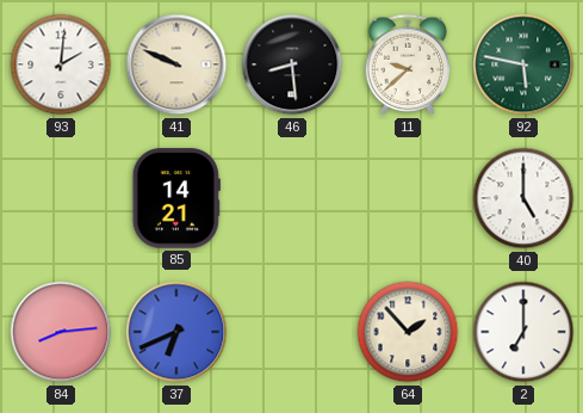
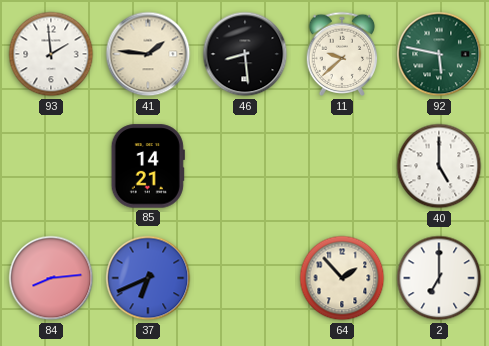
93: 2:01 -> 1:59
41: 9:49 -> 1:46
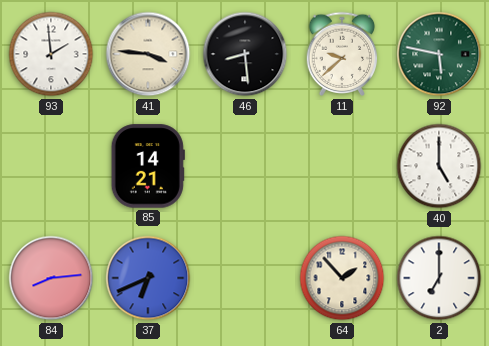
41: 1:46 -> 3:46
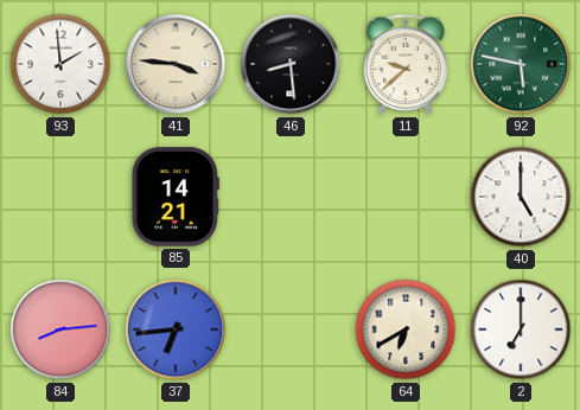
37: 6:41 -> 6:44
64: 1:53 -> 6:40
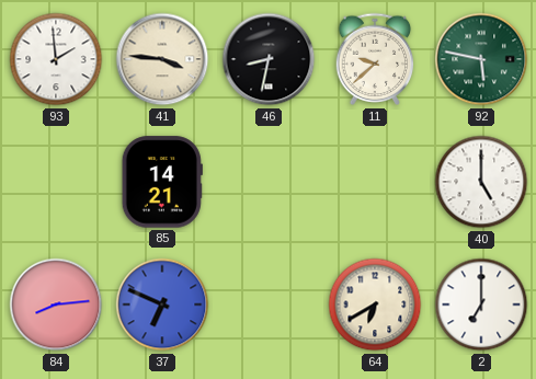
46: 8:29 -> 8:32
37: 6:44 -> 6:49
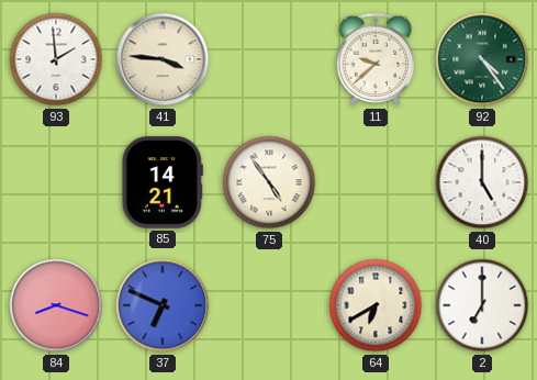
46: 8:32 -> none
92: 5:47 -> 4:24
75: none -> 4:54
84: 8:14 -> 8:18
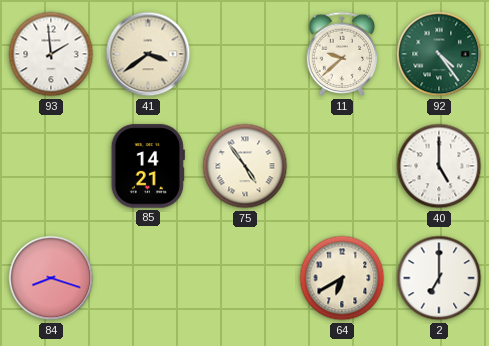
41: 3:46 -> 3:39
37: 6:49 -> none
